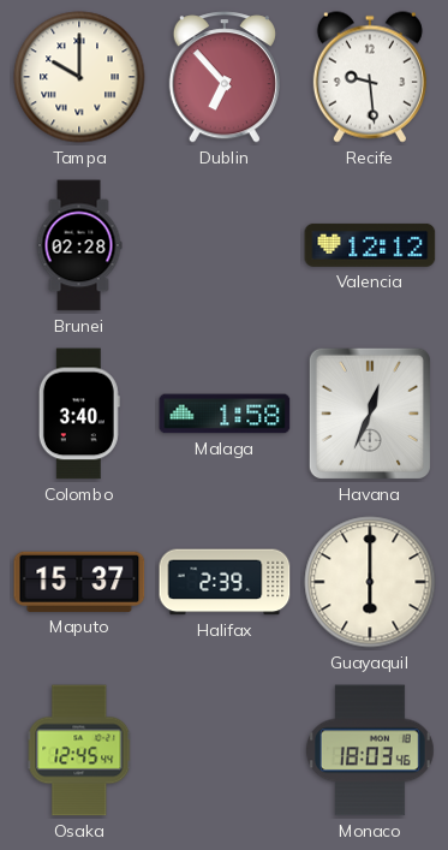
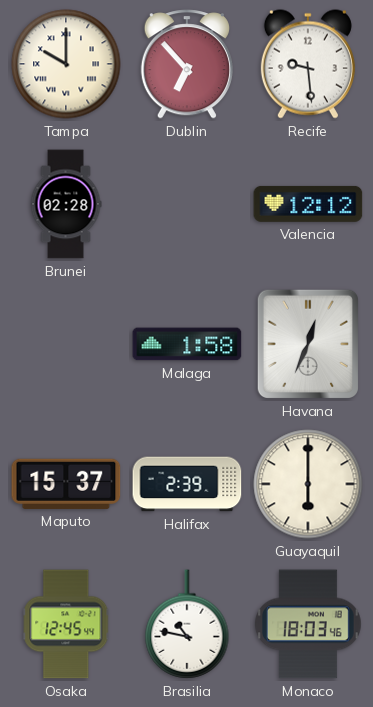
Colombo: 3:40 -> none
Brasilia: none -> 10:47
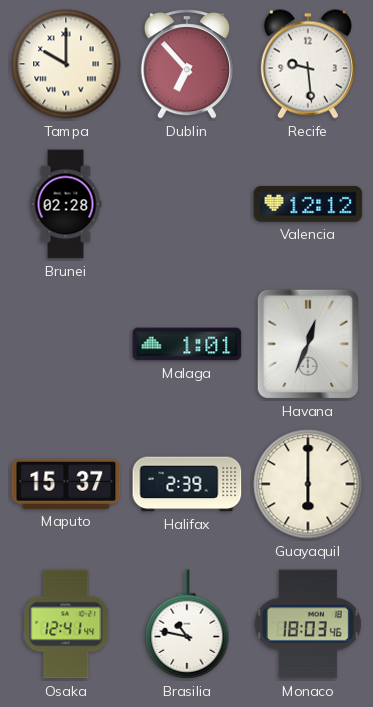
Malaga: 1:58 -> 1:01
Osaka: 12:45 -> 12:41
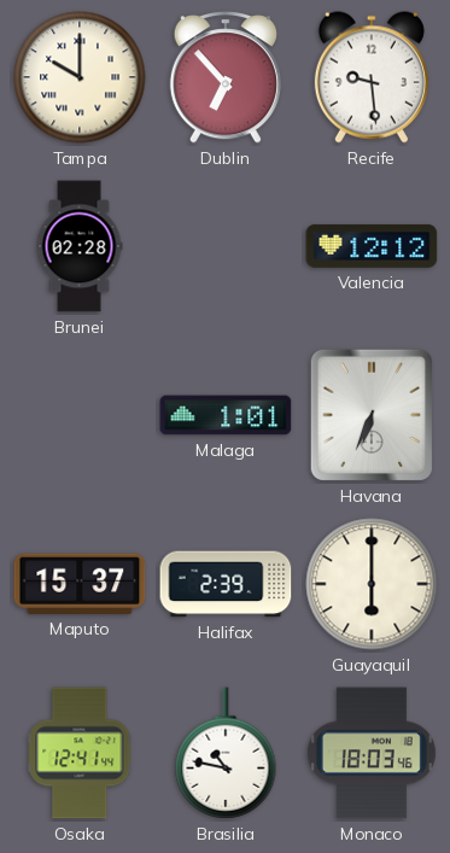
Havana: 12:34 -> 6:34
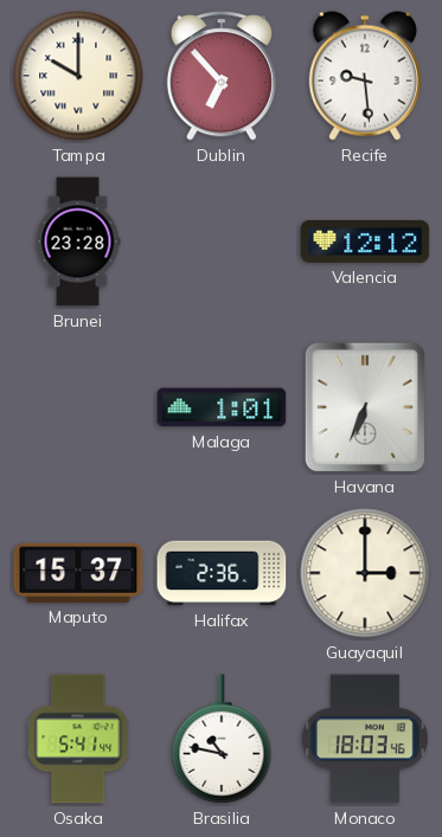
Brunei: 02:28 -> 23:28
Halifax: 2:39 -> 2:36
Guayaquil: 6:00 -> 3:00
Osaka: 12:41 -> 5:41
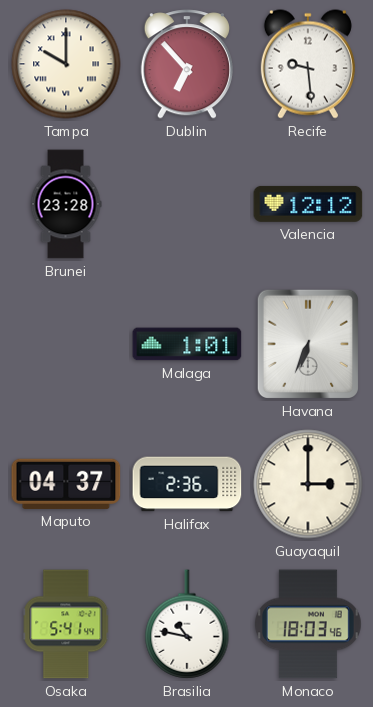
Maputo: 15:37 -> 04:37
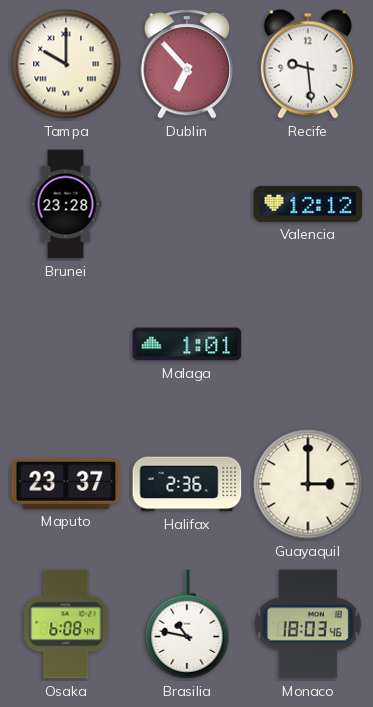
Havana: 6:34 -> none
Maputo: 04:37 -> 23:37
Osaka: 5:41 -> 6:08
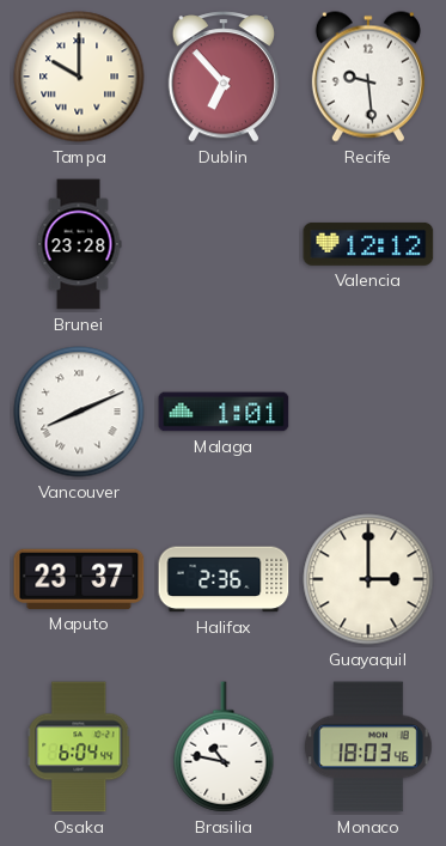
Vancouver: none -> 8:11
Osaka: 6:08 -> 6:04
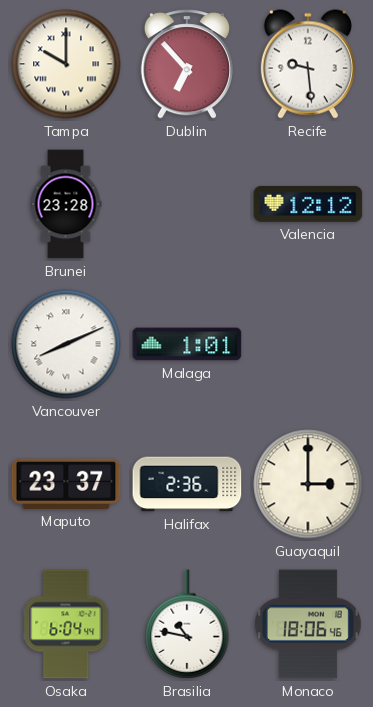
Monaco: 18:03 -> 18:06
